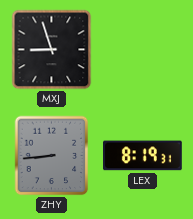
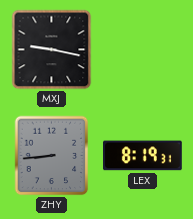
MXJ: 8:57 -> 9:17
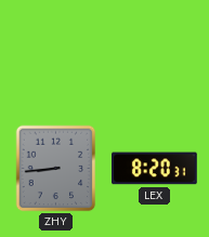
MXJ: 9:17 -> none
LEX: 8:19 -> 8:20
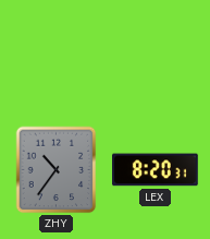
ZHY: 8:44 -> 10:36
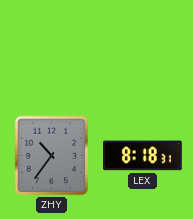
LEX: 8:20 -> 8:18
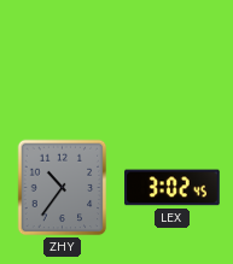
LEX: 8:18 -> 3:02
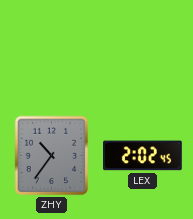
LEX: 3:02 -> 2:02
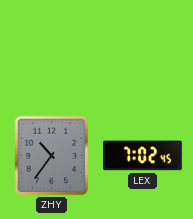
LEX: 2:02 -> 7:02
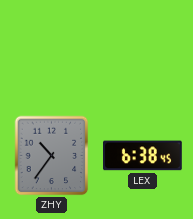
LEX: 7:02 -> 6:38
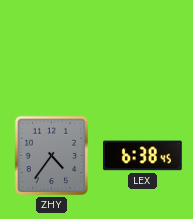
ZHY: 10:36 -> 4:36
